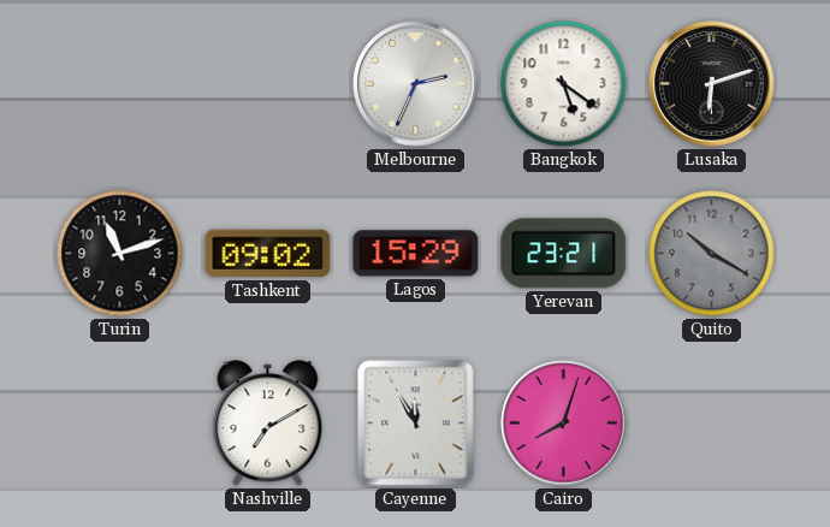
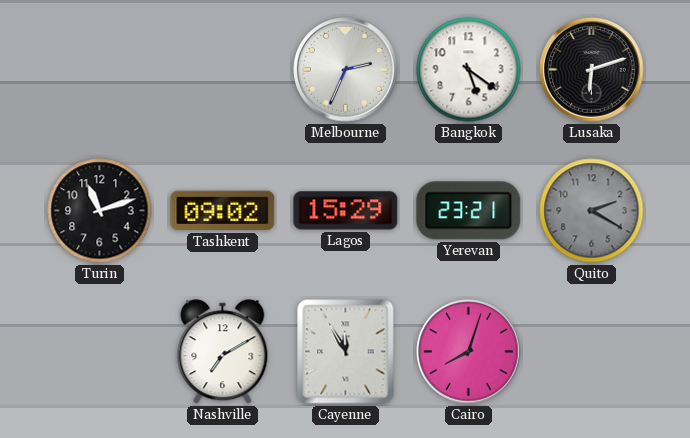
Quito: 10:20 -> 2:20
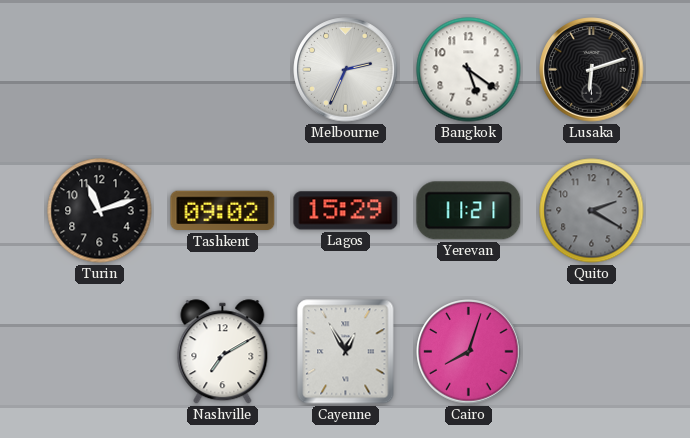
Yerevan: 23:21 -> 11:21
Cayenne: 11:55 -> 12:55
